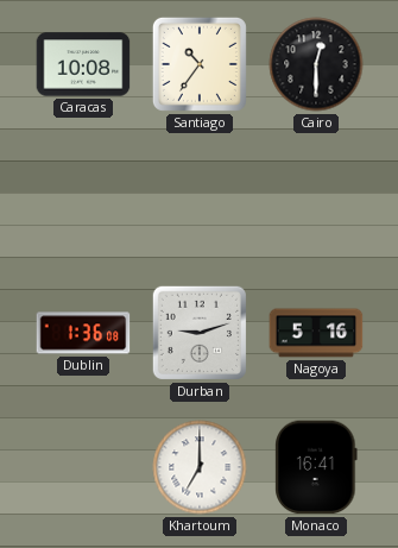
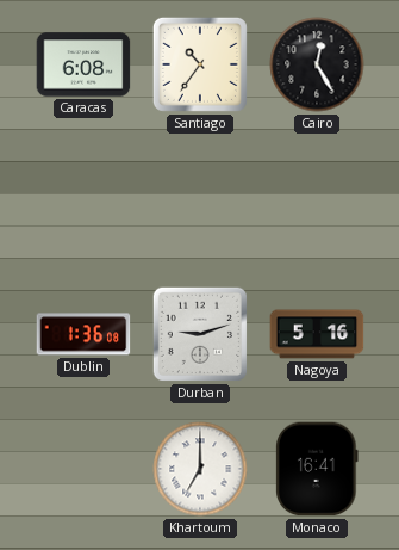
Caracas: 10:08 -> 6:08
Cairo: 12:30 -> 12:25
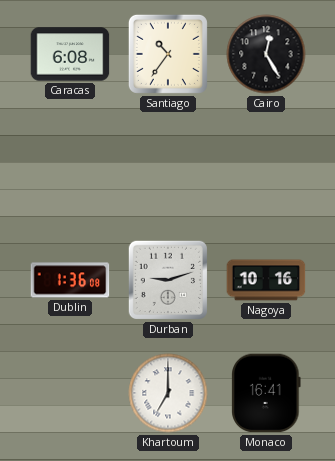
Nagoya: 5:16 -> 10:16
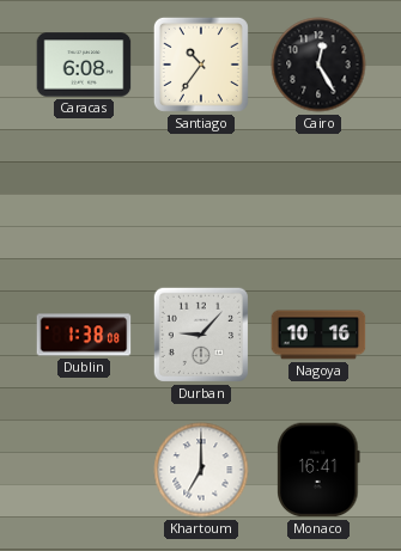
Dublin: 1:36 -> 1:38
Durban: 9:12 -> 9:07
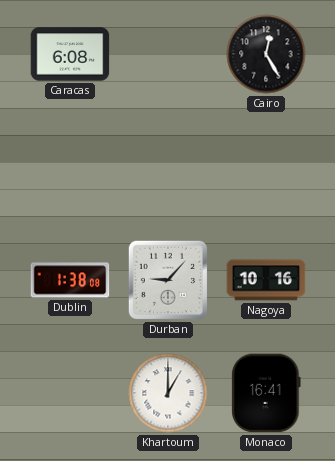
Santiago: 10:36 -> none
Khartoum: 7:00 -> 1:00
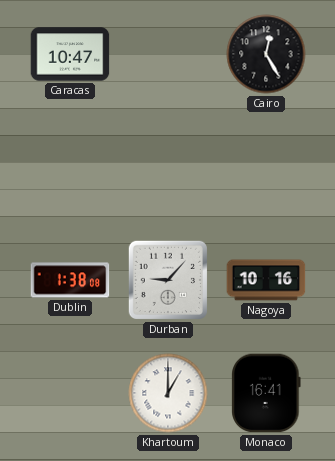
Caracas: 6:08 -> 10:47
